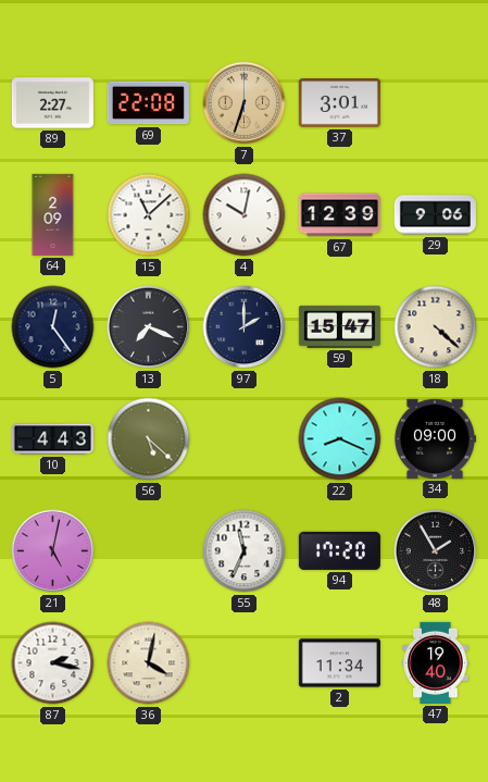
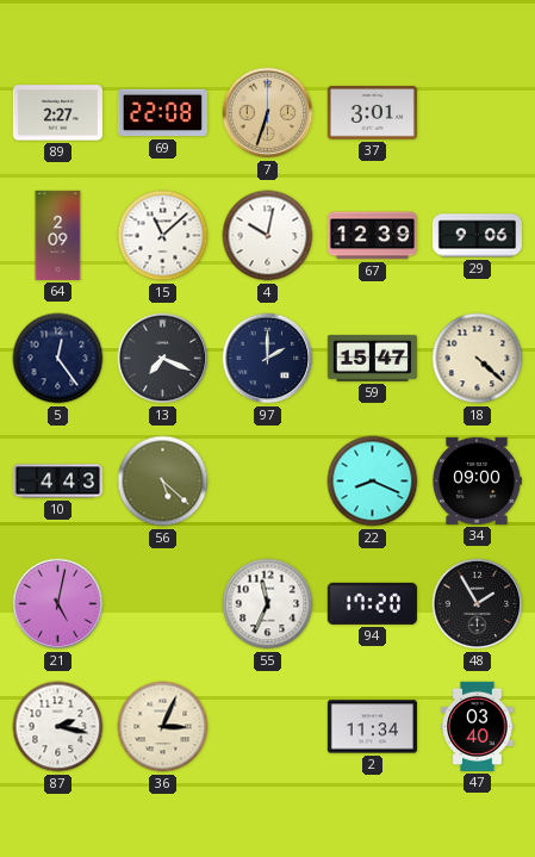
36: 4:02 -> 3:04
47: 19:40 -> 03:40
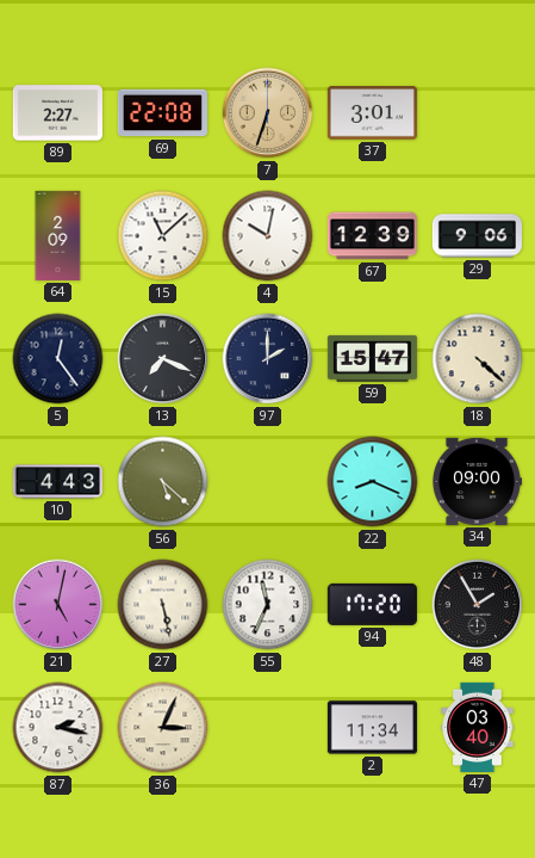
27: none -> 5:28
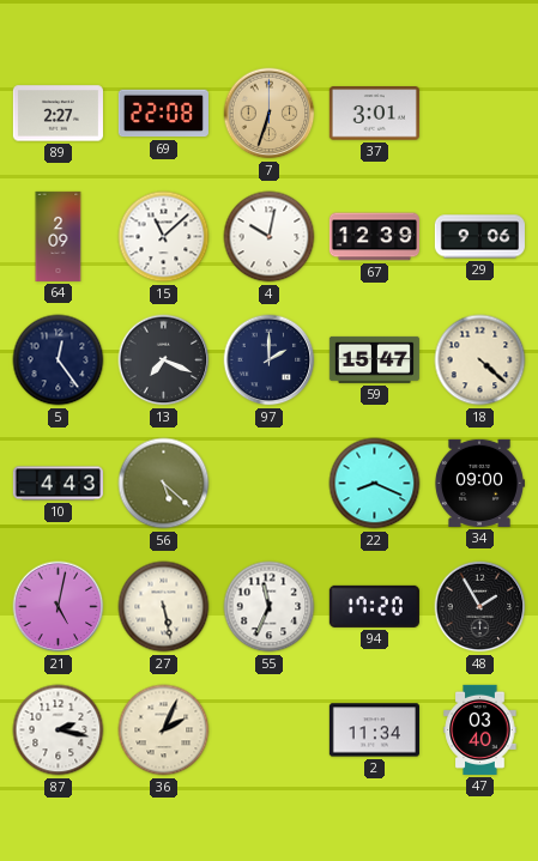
36: 3:04 -> 2:04
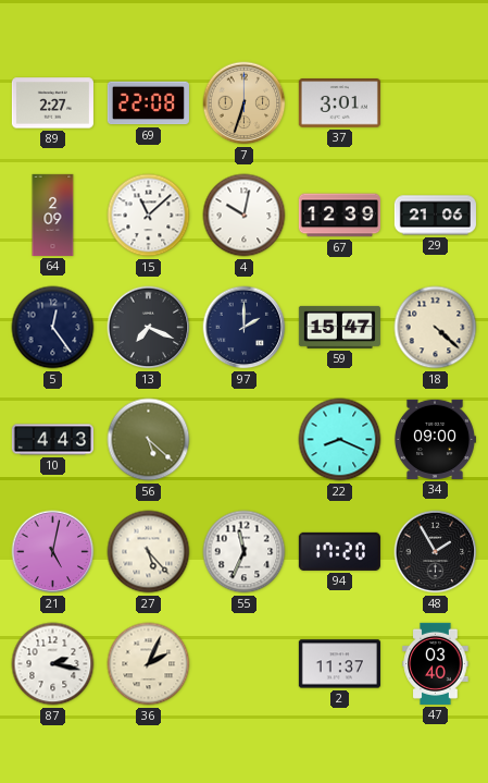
29: 9:06 -> 21:06
27: 5:28 -> 5:23
2: 11:34 -> 11:37
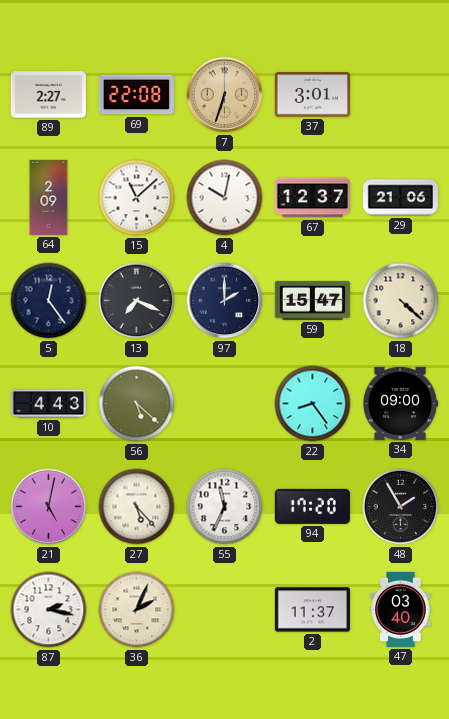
67: 12:39 -> 12:37
22: 8:19 -> 8:24
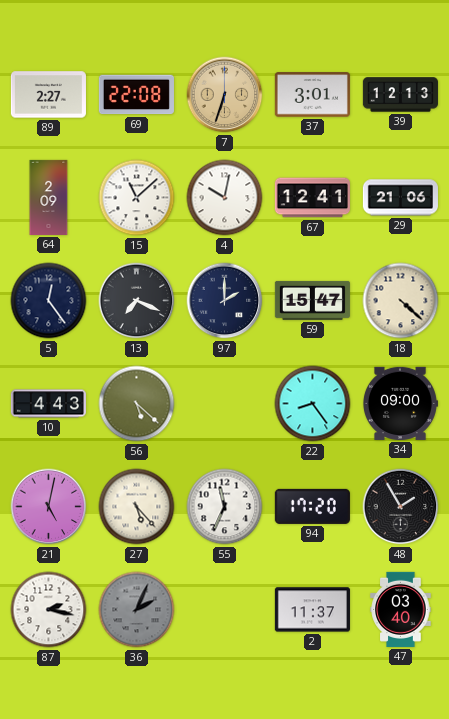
39: none -> 12:13
67: 12:37 -> 12:41
36 dial: cream -> grey
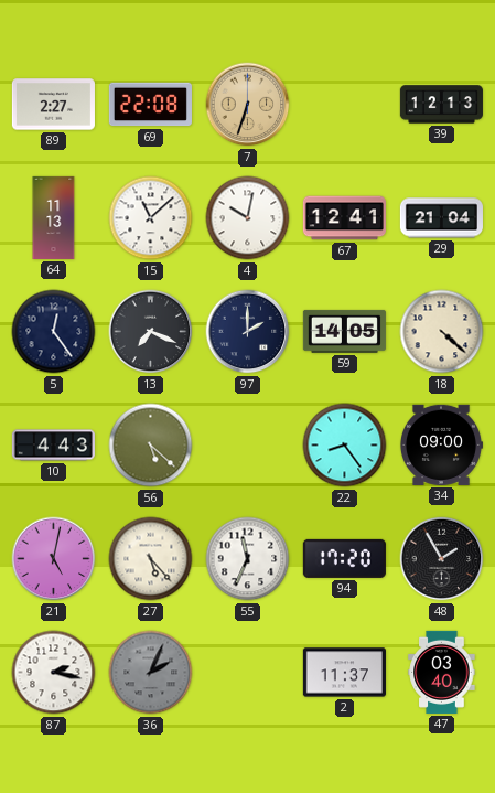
37: 3:01 -> none
64: 2:09 -> 11:13
29: 21:06 -> 21:04
59: 15:47 -> 14:05
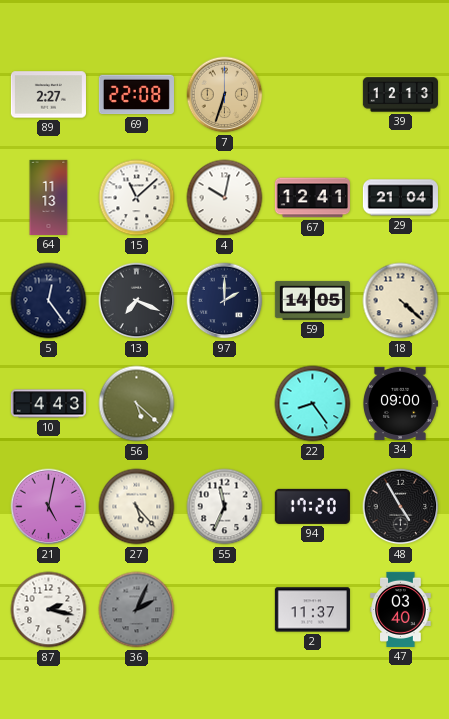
48: 1:55 -> 4:55
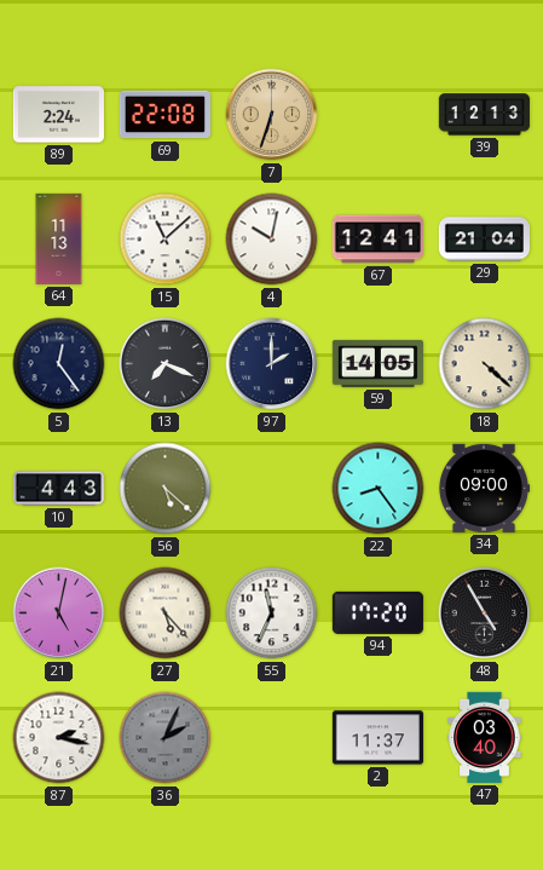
89: 2:27 -> 2:24
